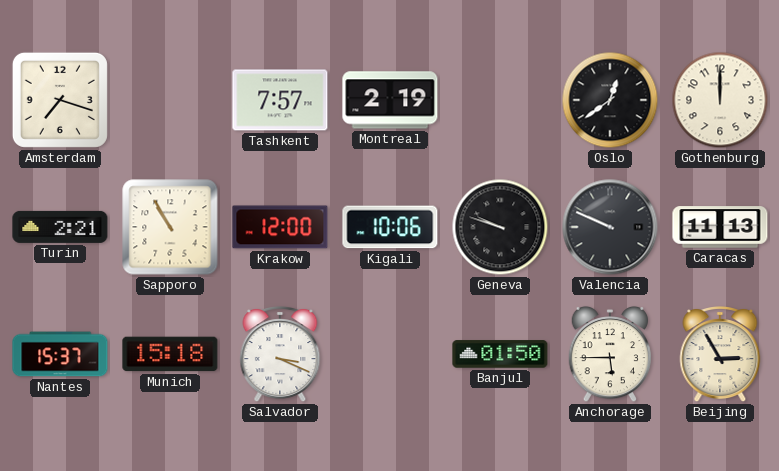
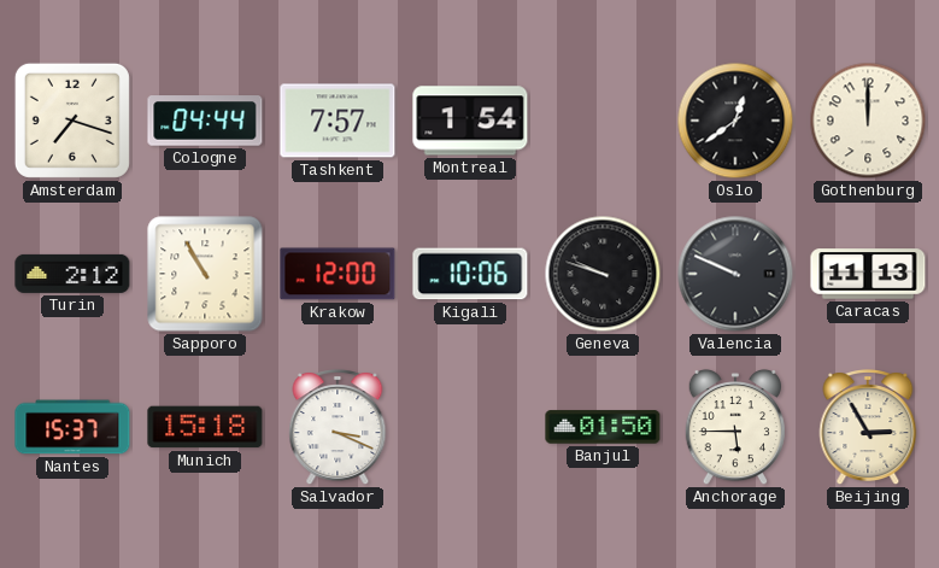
Cologne: none -> 04:44
Montreal: 2:19 -> 1:54
Turin: 2:21 -> 2:12
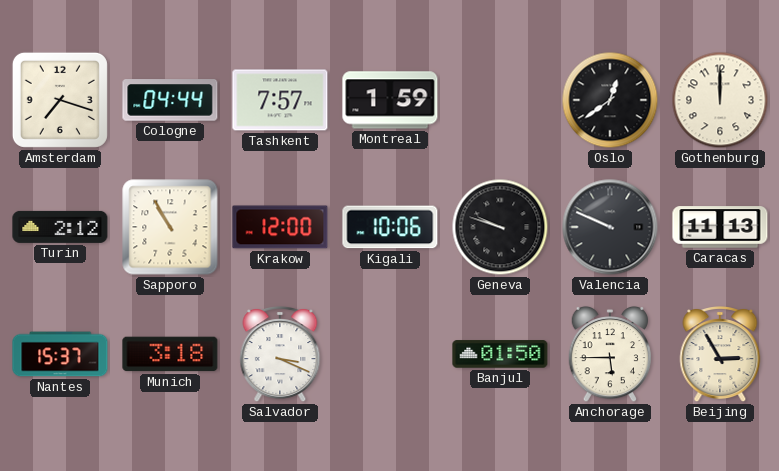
Montreal: 1:54 -> 1:59
Munich: 15:18 -> 3:18
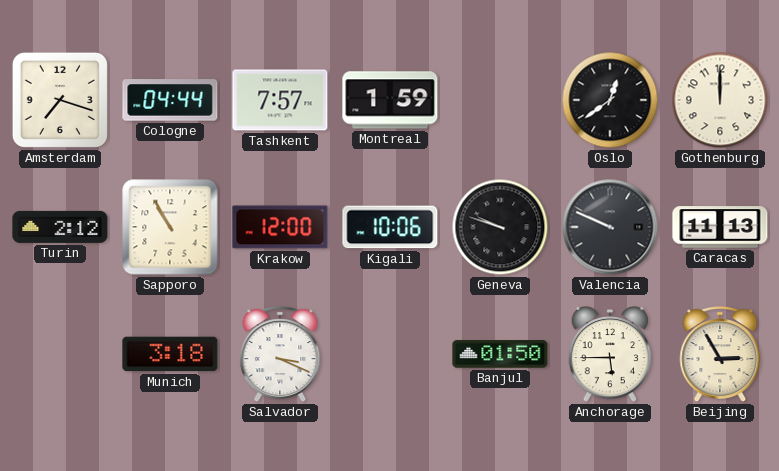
Nantes: 15:37 -> none
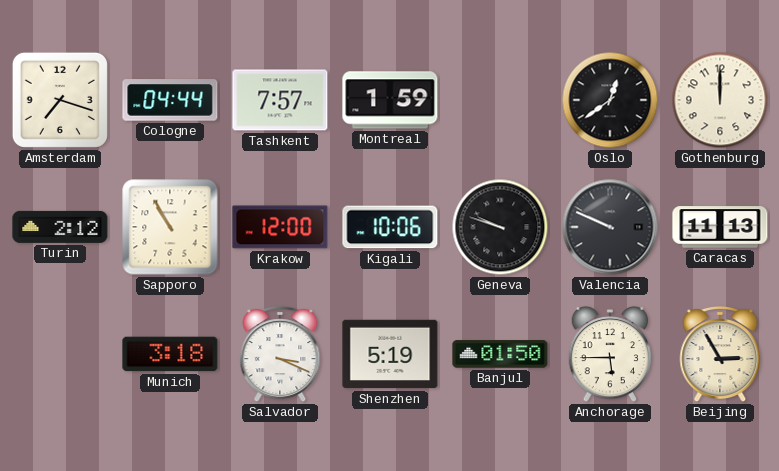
Shenzhen: none -> 5:19
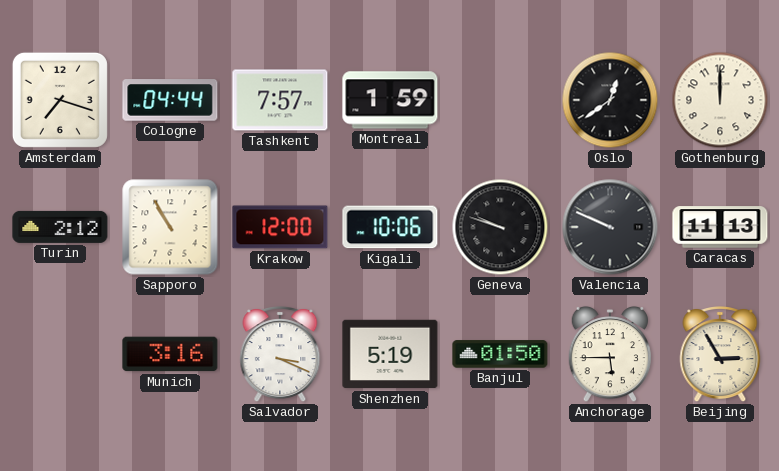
Munich: 3:18 -> 3:16
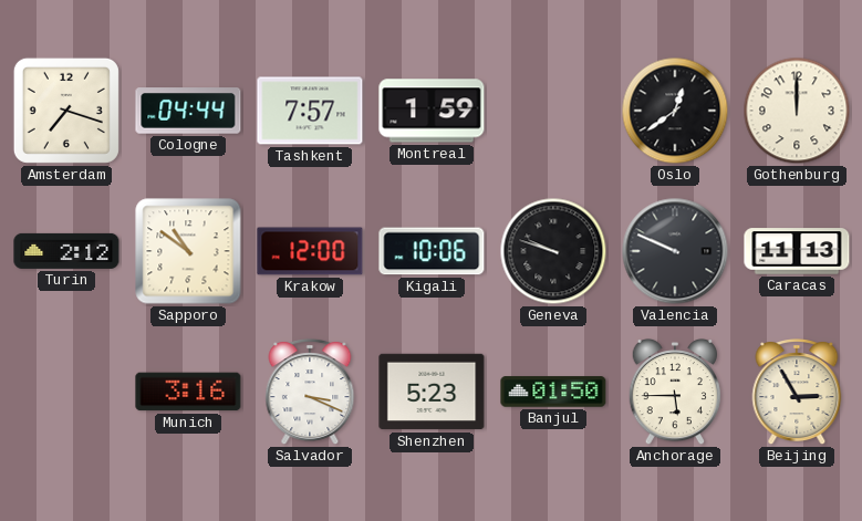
Sapporo: 10:55 -> 10:51
Shenzhen: 5:19 -> 5:23
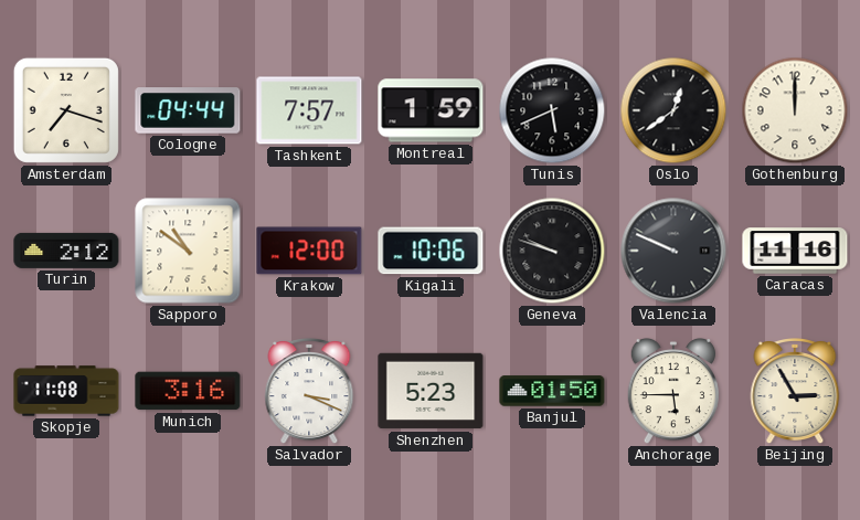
Tunis: none -> 5:41
Caracas: 11:13 -> 11:16
Skopje: none -> 11:08
